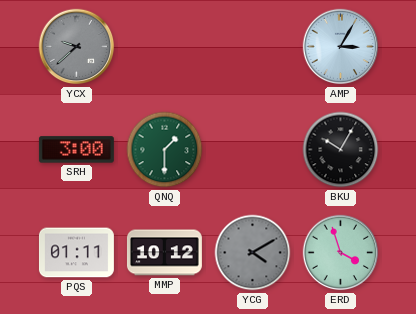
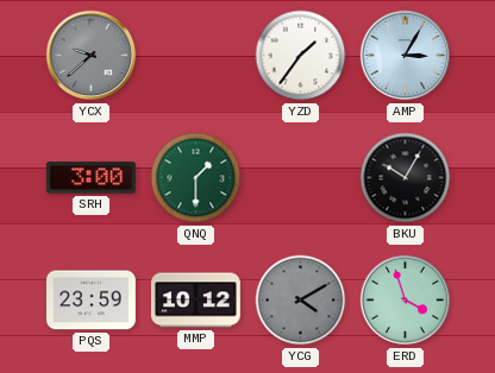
YZD: none -> 1:36
PQS: 01:11 -> 23:59
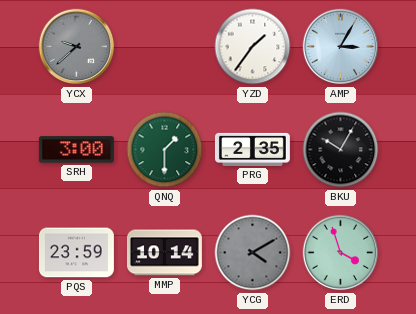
PRG: none -> 2:35
MMP: 10:12 -> 10:14
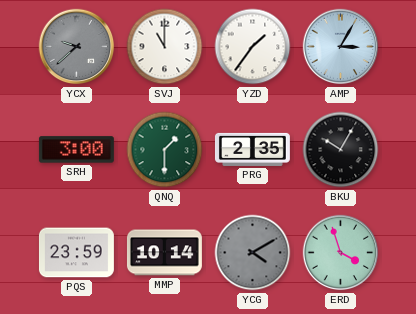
SVJ: none -> 11:00
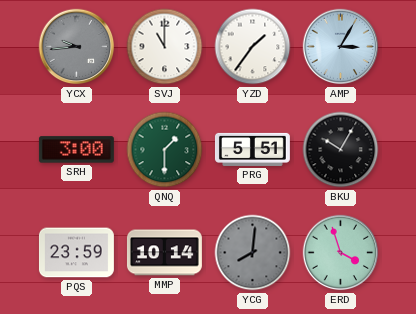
YCX: 9:38 -> 9:44
PRG: 2:35 -> 5:51
YCG: 4:10 -> 8:01
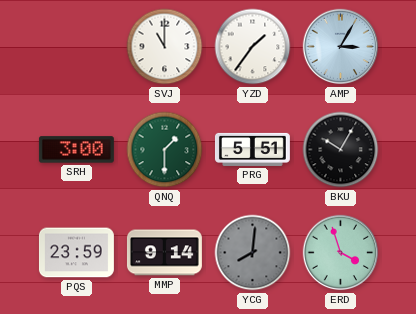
YCX: 9:44 -> none
MMP: 10:14 -> 9:14
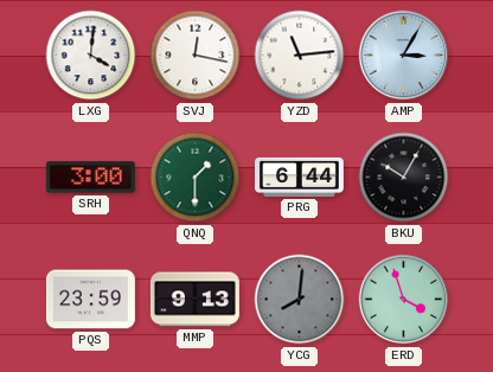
LXG: none -> 4:01
SVJ: 11:00 -> 12:17
YZD: 1:36 -> 11:14
PRG: 5:51 -> 6:44
MMP: 9:14 -> 9:13
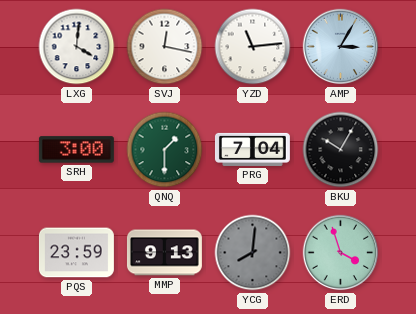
PRG: 6:44 -> 7:04
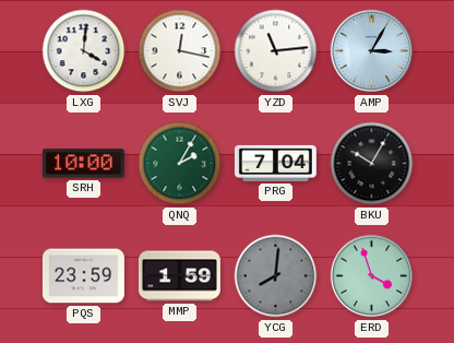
SRH: 3:00 -> 10:00
QNQ: 1:30 -> 2:05
MMP: 9:13 -> 1:59
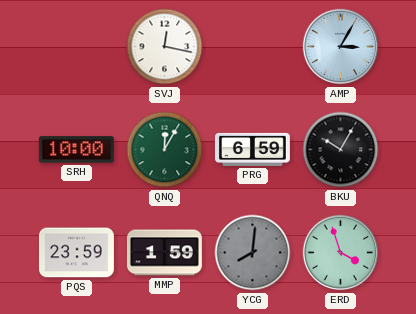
LXG: 4:01 -> none
YZD: 11:14 -> none
QNQ: 2:05 -> 12:05
PRG: 7:04 -> 6:59
